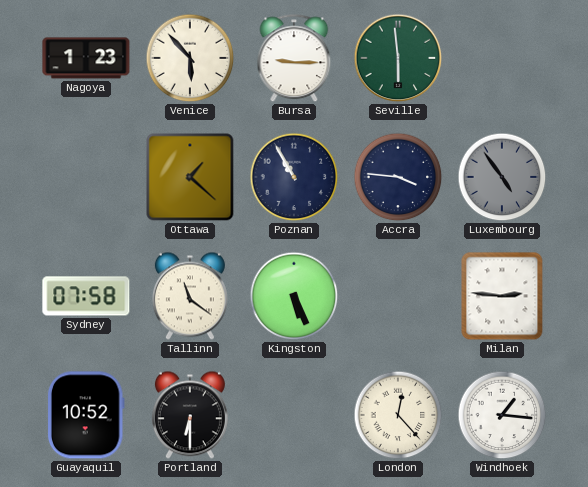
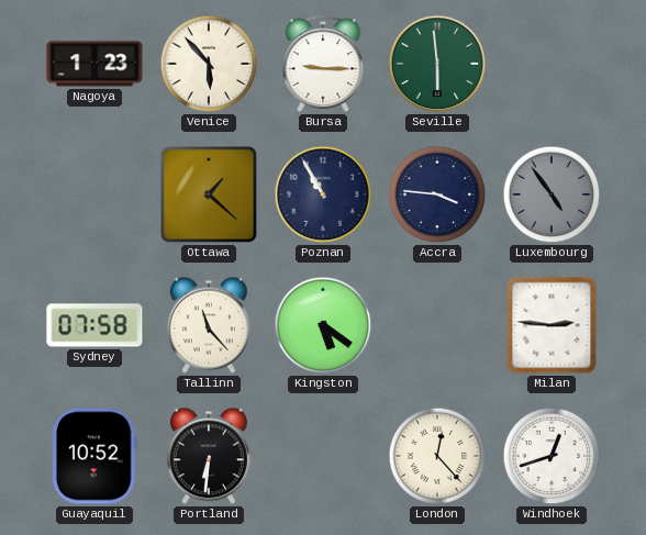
Tallinn: 11:21 -> 11:23
Kingston: 5:26 -> 5:21
Portland: 6:30 -> 6:31
Windhoek: 1:16 -> 12:42
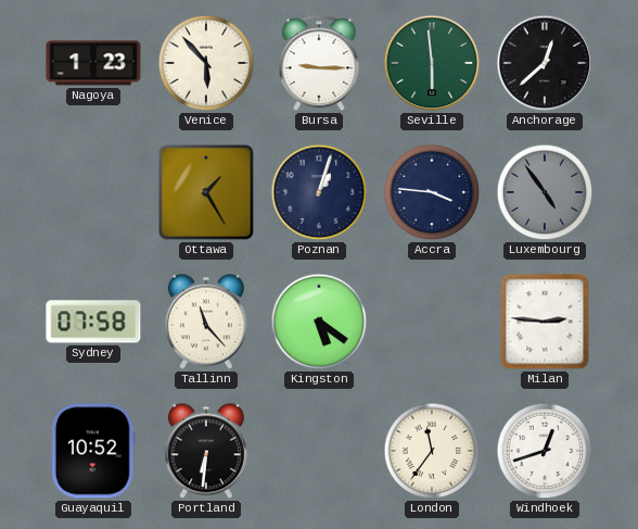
Anchorage: none -> 12:38
Ottawa: 1:22 -> 1:25
Poznan: 10:55 -> 1:03
London: 12:23 -> 11:36
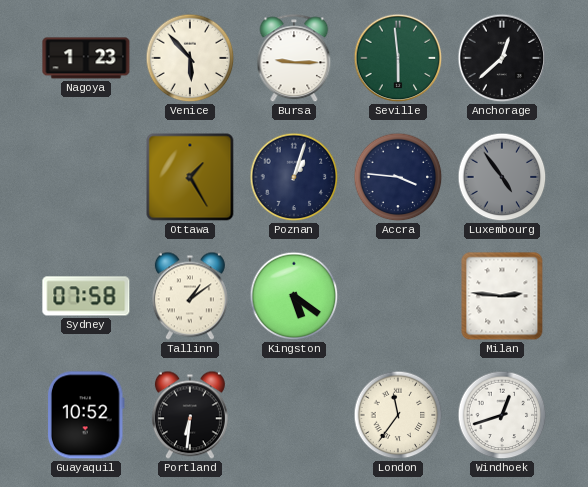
Tallinn: 11:23 -> 1:09
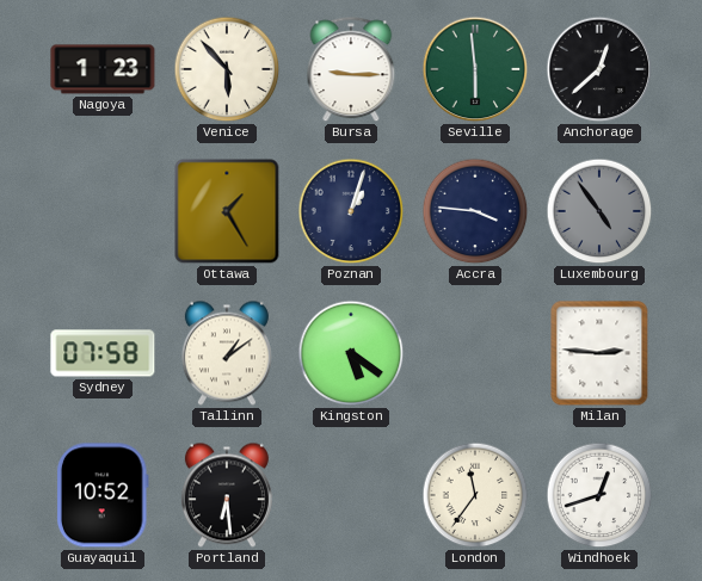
Portland: 6:31 -> 6:29
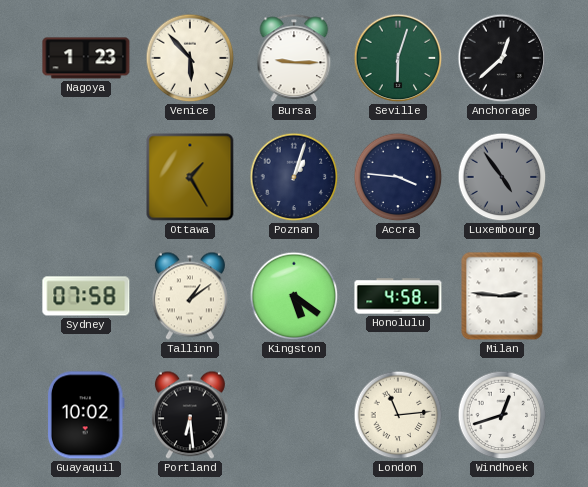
Seville: 5:59 -> 6:03
Honolulu: none -> 4:58
Guayaquil: 10:52 -> 10:02
London: 11:36 -> 11:14
